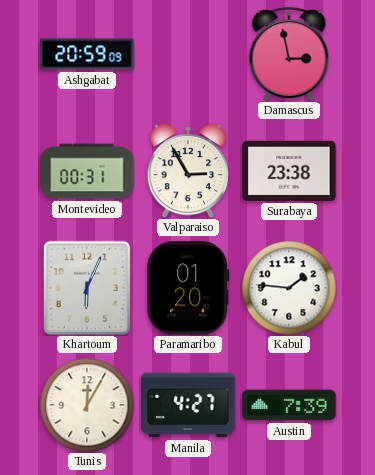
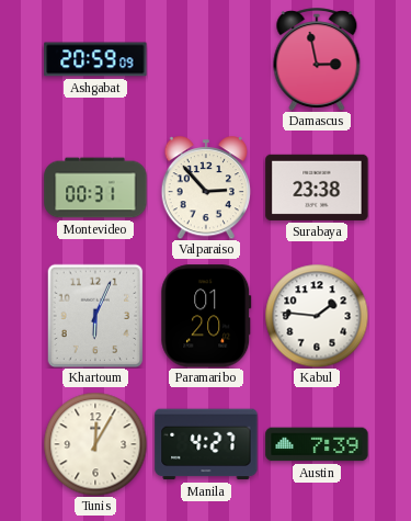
Valparaiso: 2:55 -> 2:53
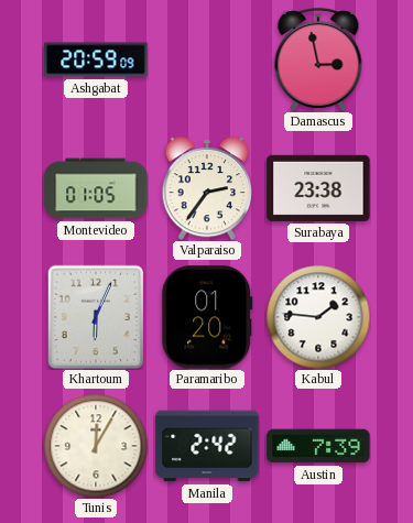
Montevideo: 00:31 -> 01:05
Valparaiso: 2:53 -> 2:36
Manila: 4:27 -> 2:42
